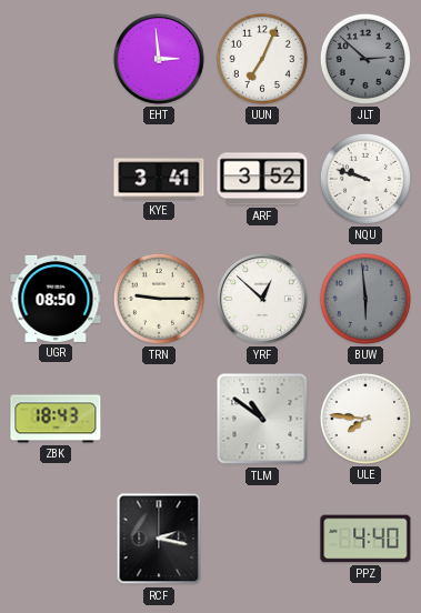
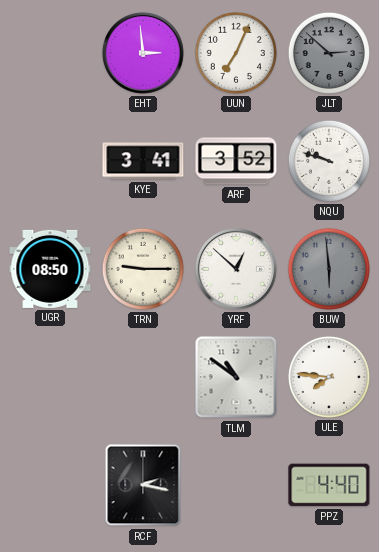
ZBK: 18:43 -> none
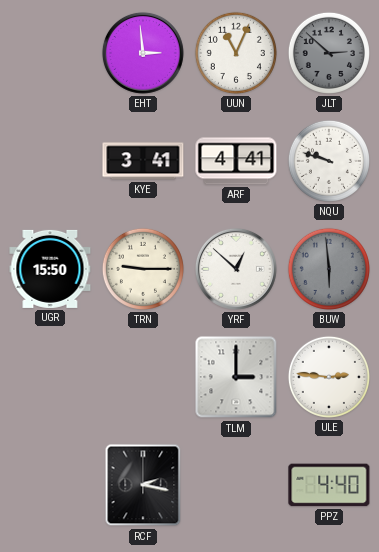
UUN: 7:04 -> 11:04
ARF: 3:52 -> 4:41
UGR: 08:50 -> 15:50
TLM: 10:51 -> 3:00
ULE: 7:46 -> 2:46
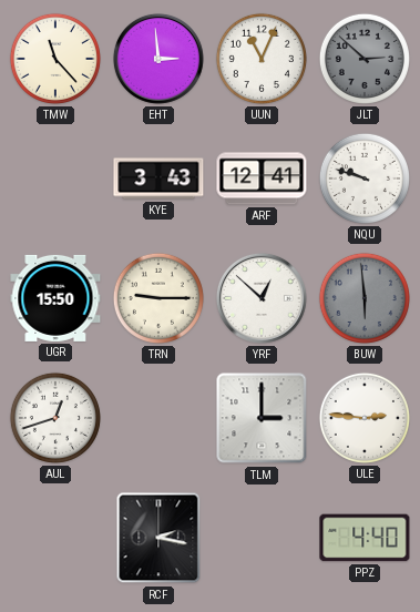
TMW: none -> 11:23
KYE: 3:41 -> 3:43
ARF: 4:41 -> 12:41
AUL: none -> 12:42
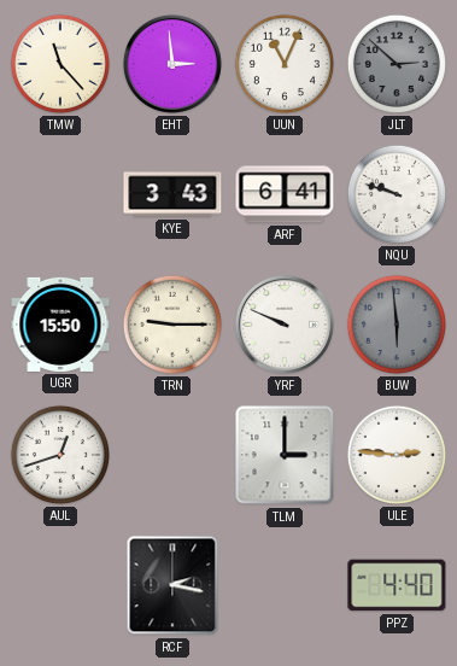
ARF: 12:41 -> 6:41
YRF: 12:52 -> 9:49
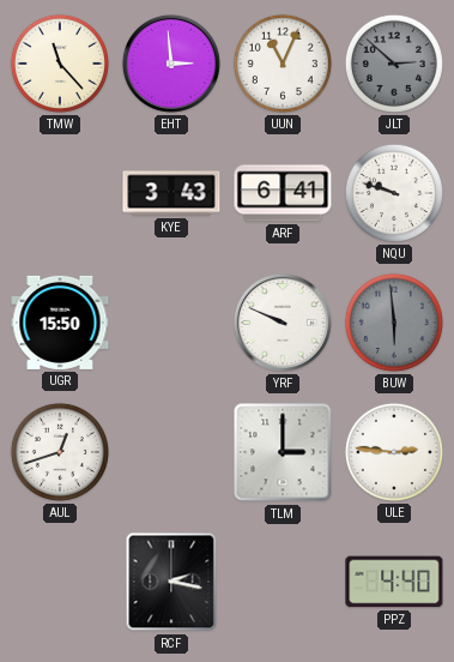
TRN: 9:15 -> none
